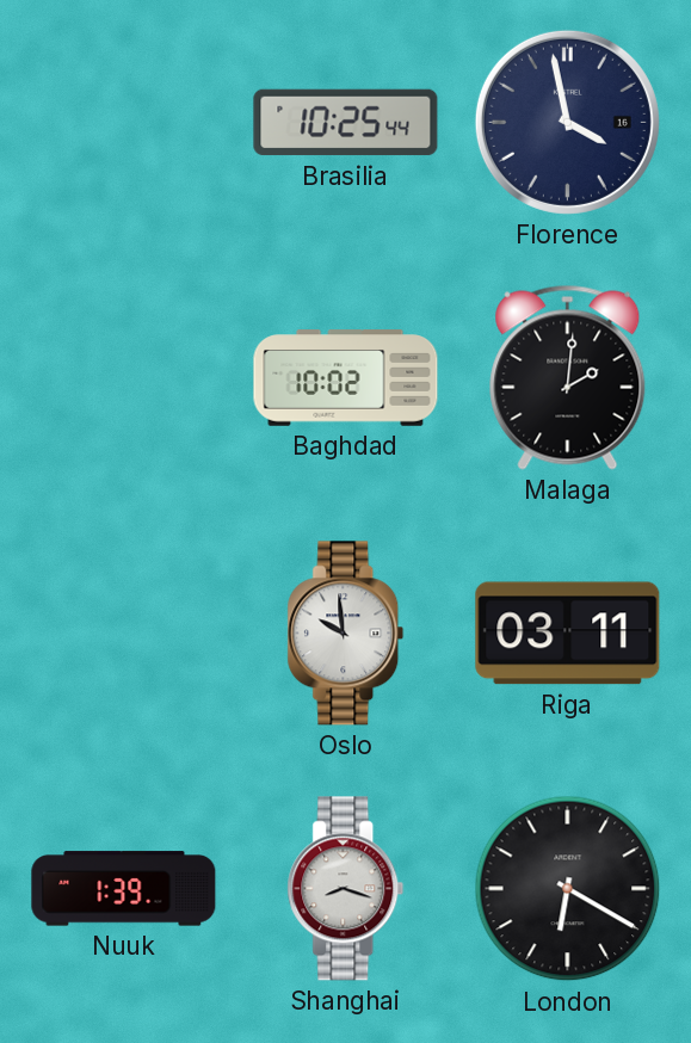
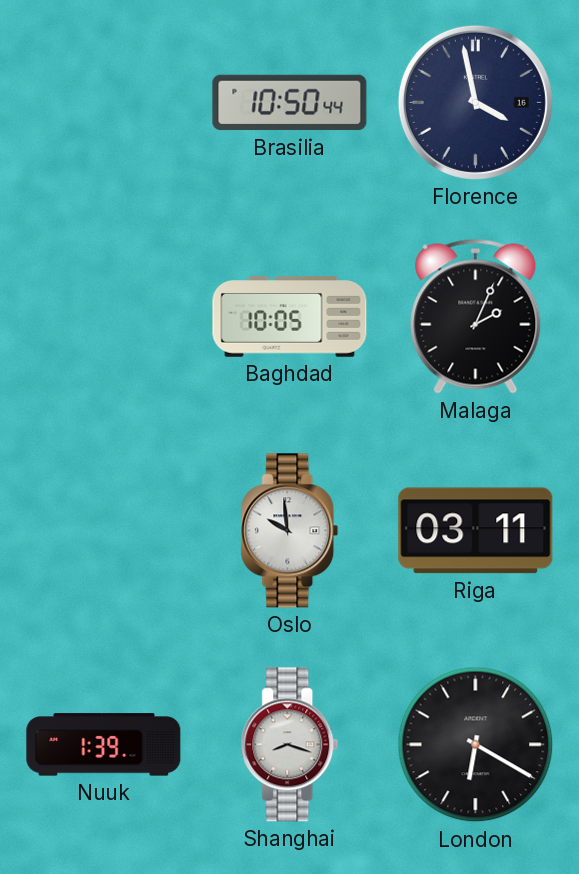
Brasilia: 10:25 -> 10:50
Baghdad: 10:02 -> 10:05
Malaga: 2:01 -> 2:04
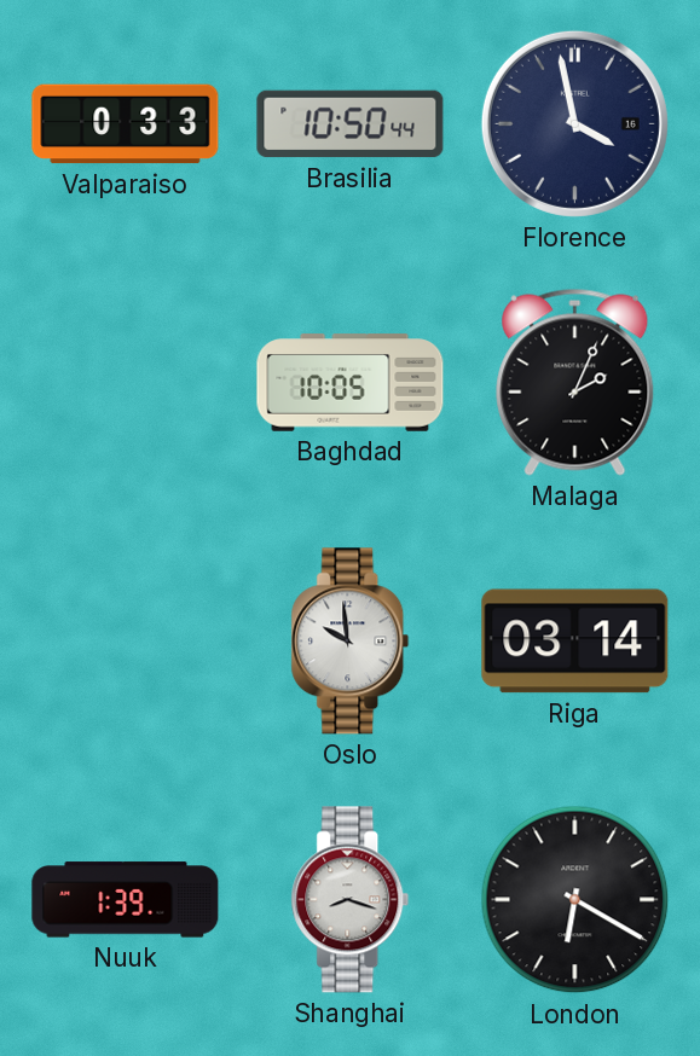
Valparaiso: none -> 0:33
Riga: 03:11 -> 03:14
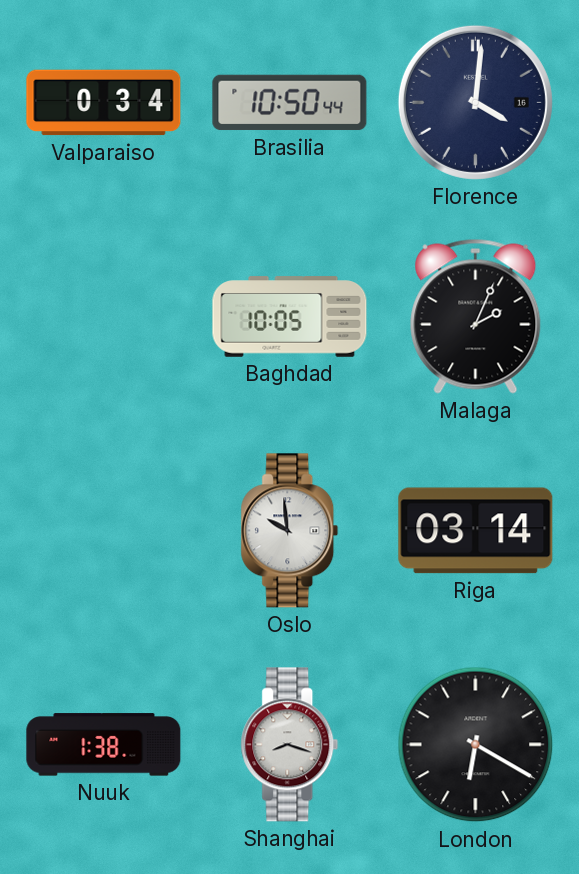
Valparaiso: 0:33 -> 0:34
Florence: 3:58 -> 4:01
Nuuk: 1:39 -> 1:38
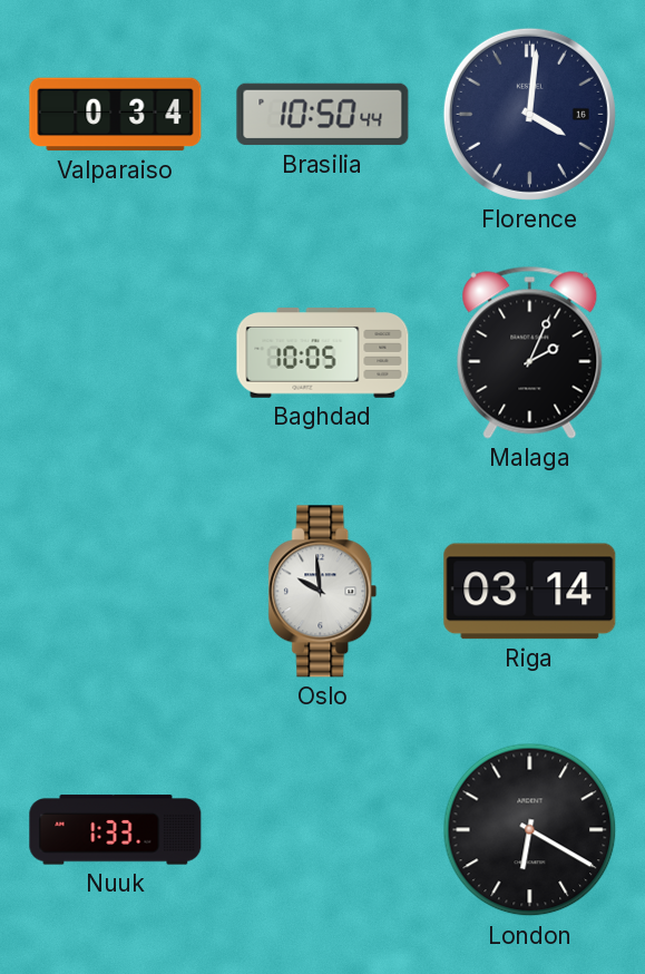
Nuuk: 1:38 -> 1:33
Shanghai: 8:18 -> none
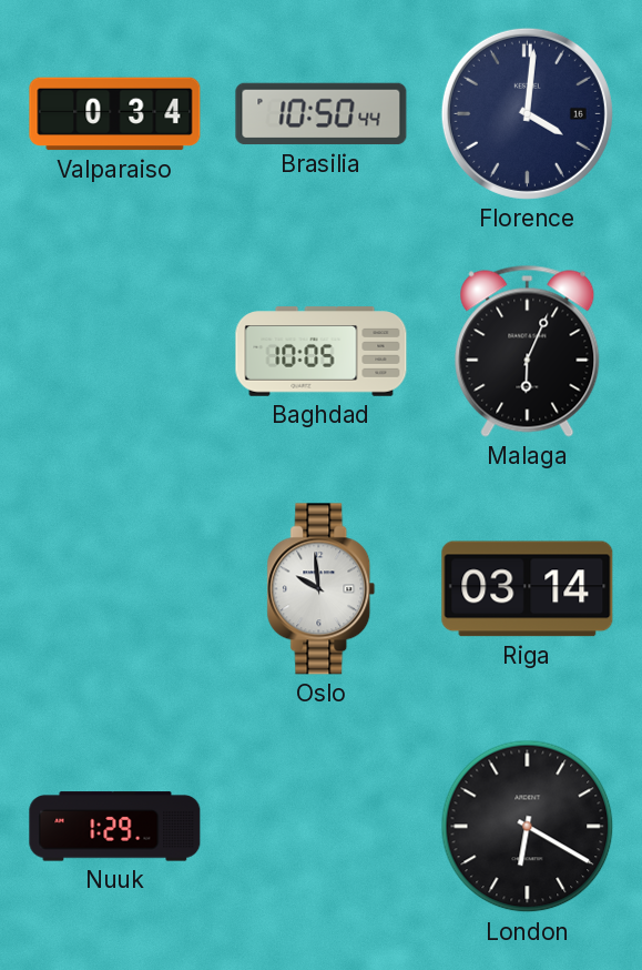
Malaga: 2:04 -> 6:04
Nuuk: 1:33 -> 1:29
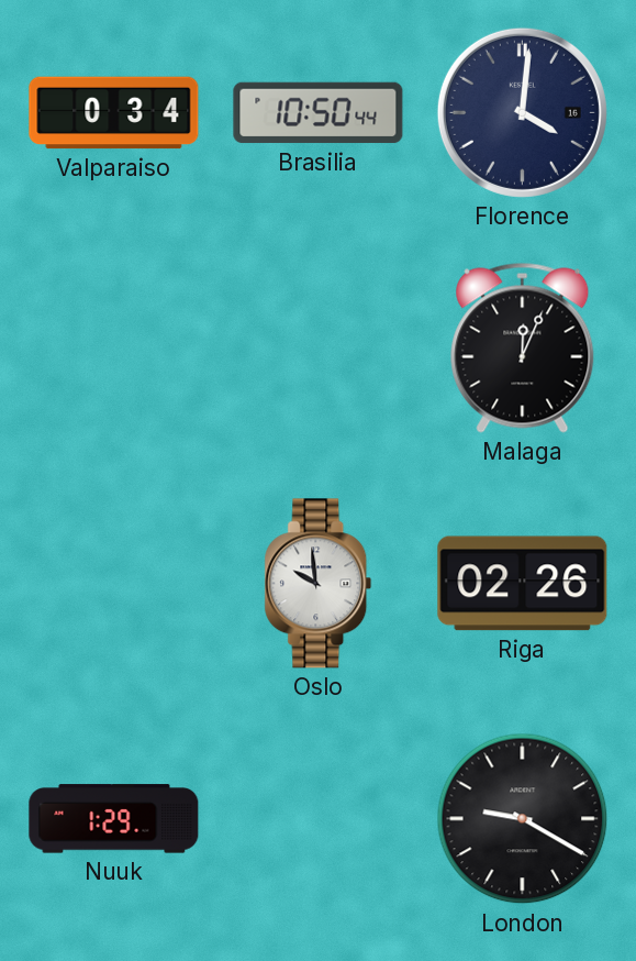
Baghdad: 10:05 -> none
Malaga: 6:04 -> 12:04
Riga: 03:14 -> 02:26
London: 6:20 -> 9:20
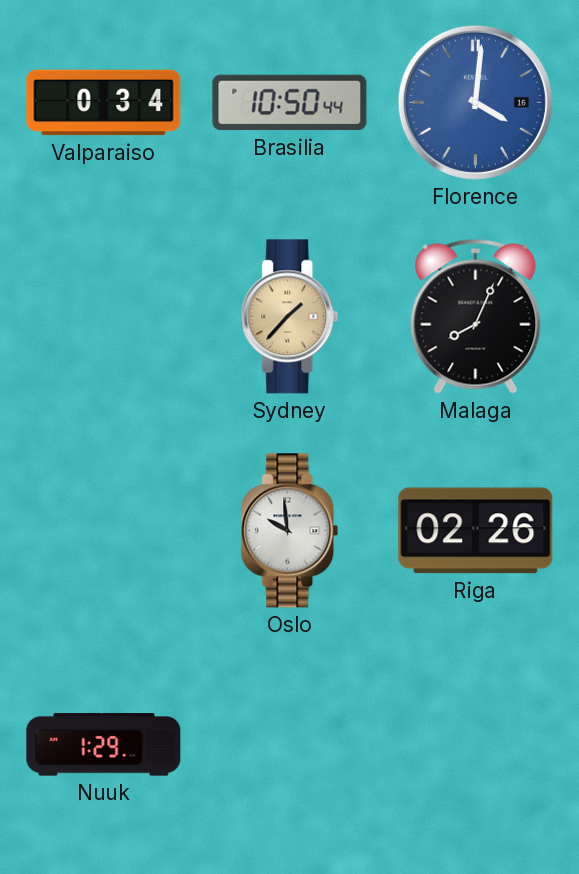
Florence dial: navy -> blue
Sydney: none -> 1:37
Malaga: 12:04 -> 8:04
London: 9:20 -> none
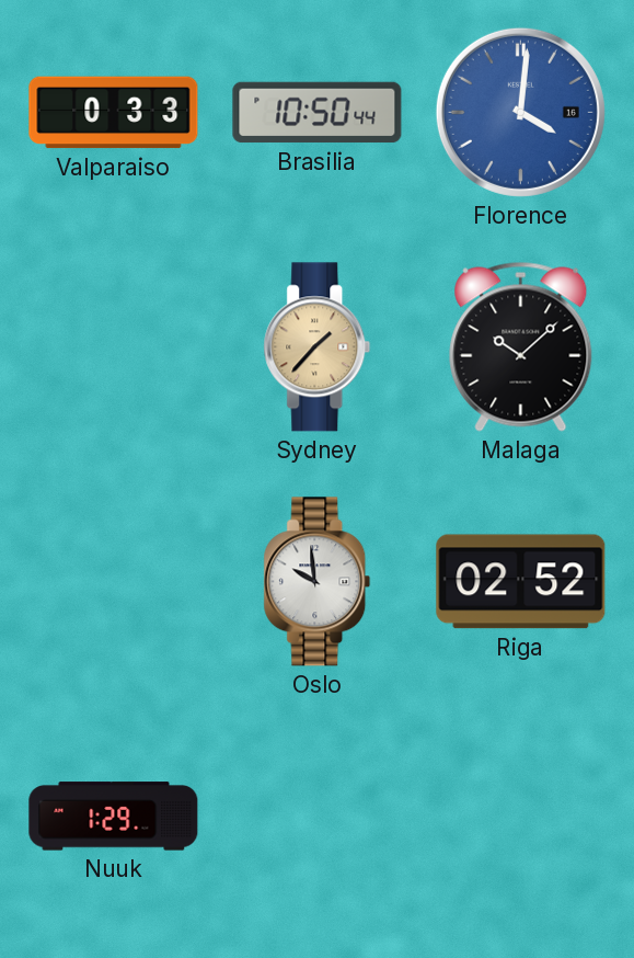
Valparaiso: 0:34 -> 0:33
Malaga: 8:04 -> 10:08
Riga: 02:26 -> 02:52
